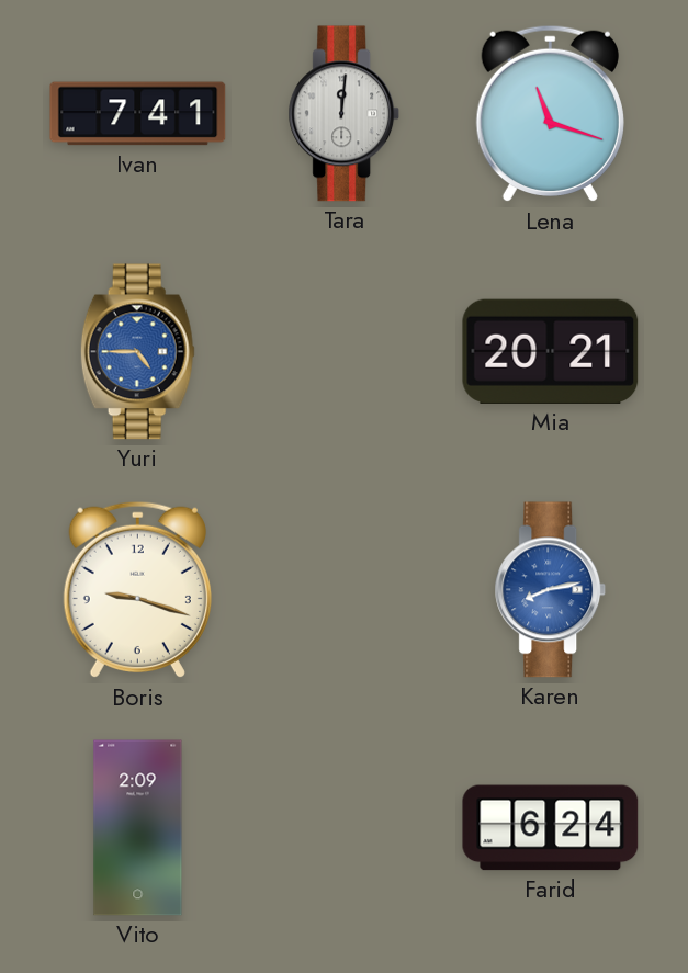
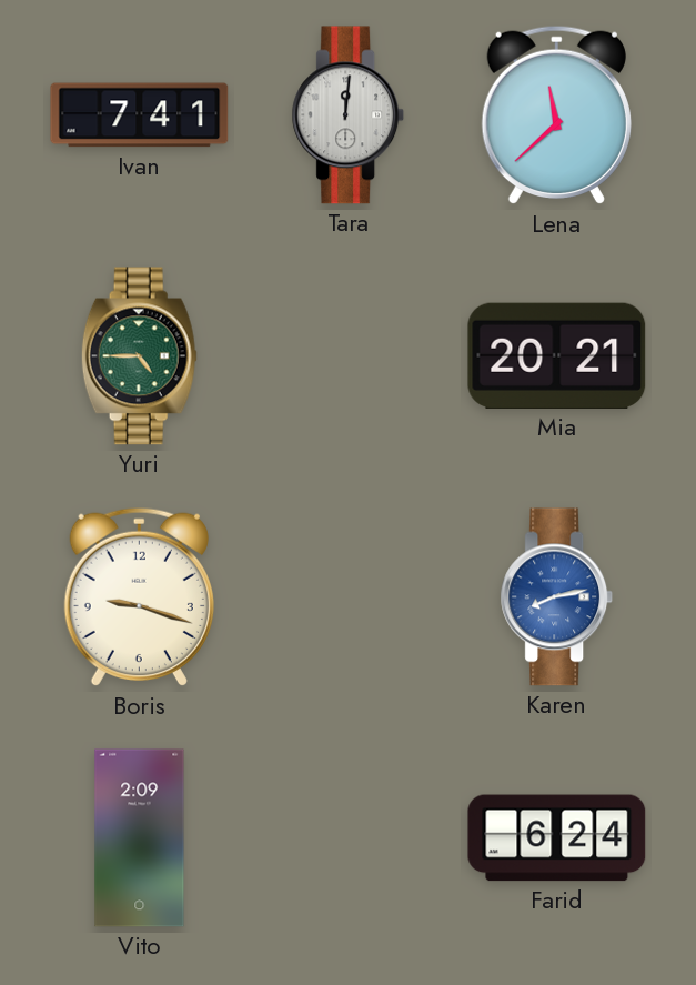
Lena: 11:18 -> 11:38
Yuri dial: blue -> green
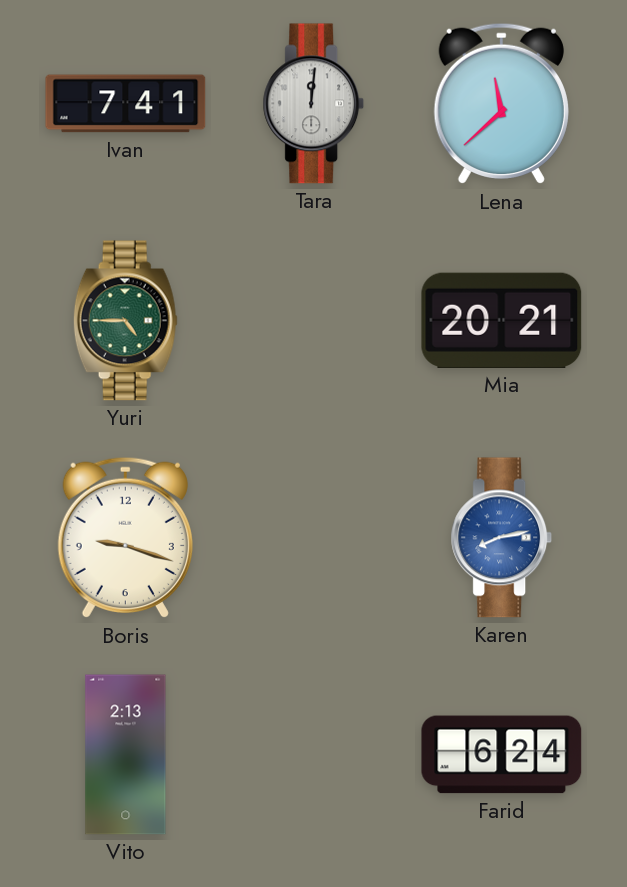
Vito: 2:09 -> 2:13
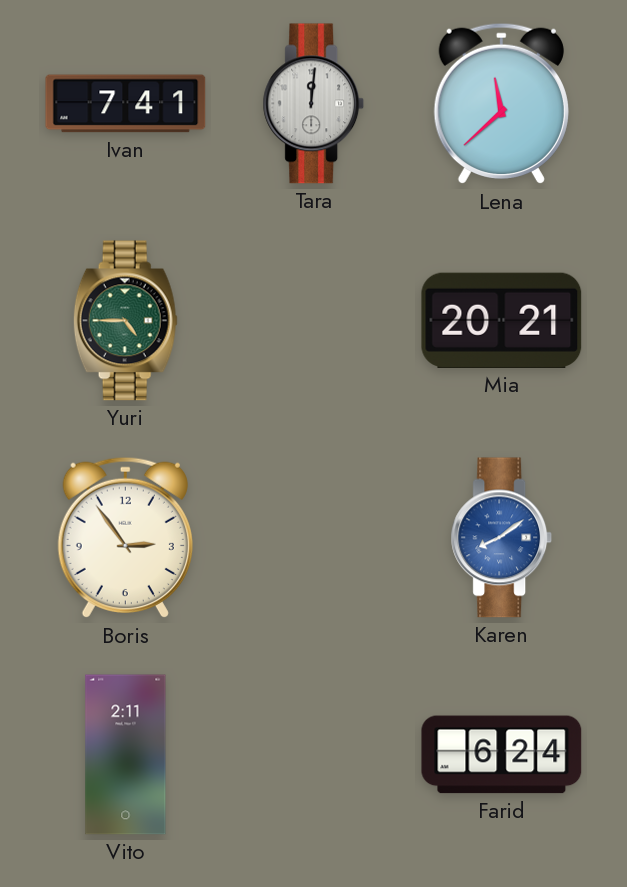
Boris: 9:18 -> 2:54
Karen: 8:13 -> 8:09
Vito: 2:13 -> 2:11
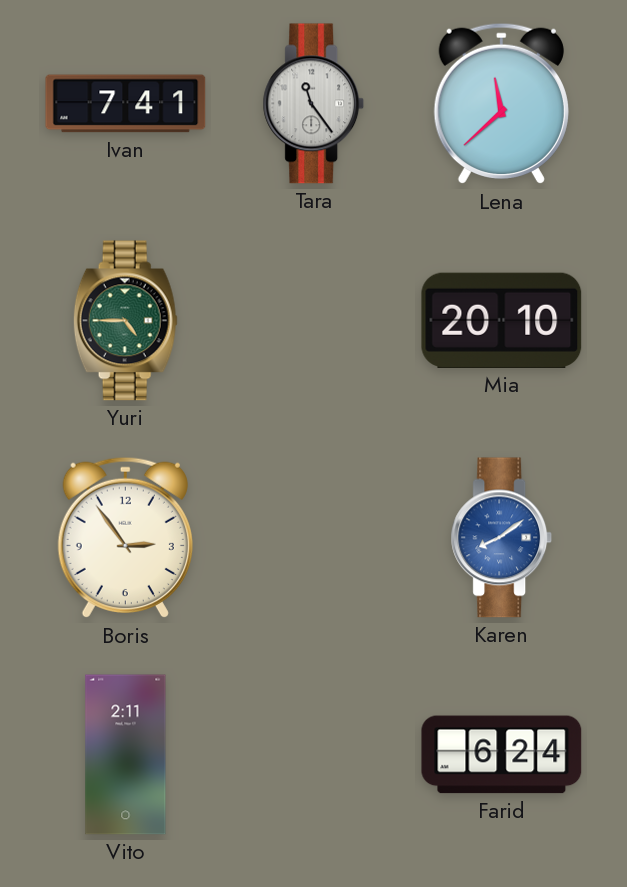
Tara: 12:01 -> 11:24
Mia: 20:21 -> 20:10
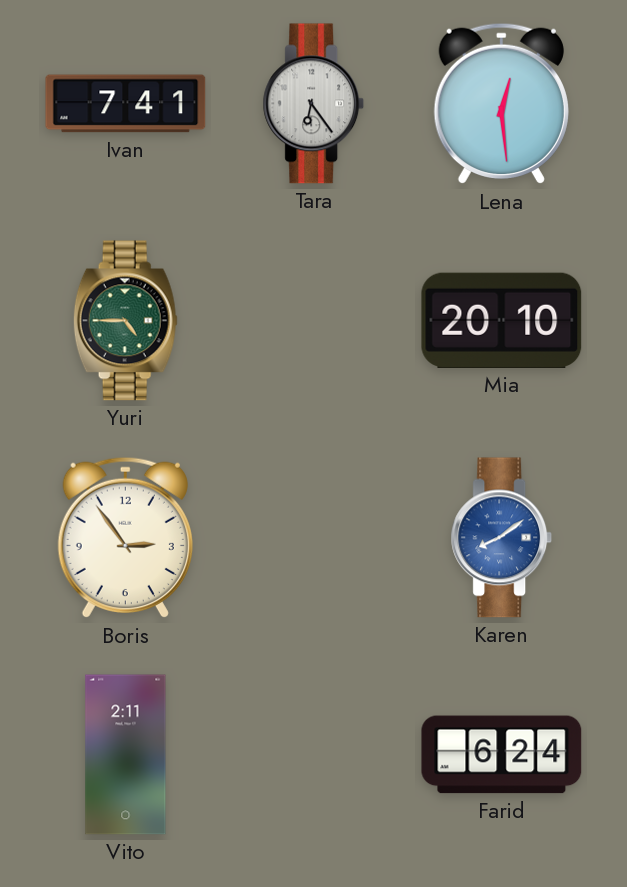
Tara: 11:24 -> 6:24
Lena: 11:38 -> 12:29
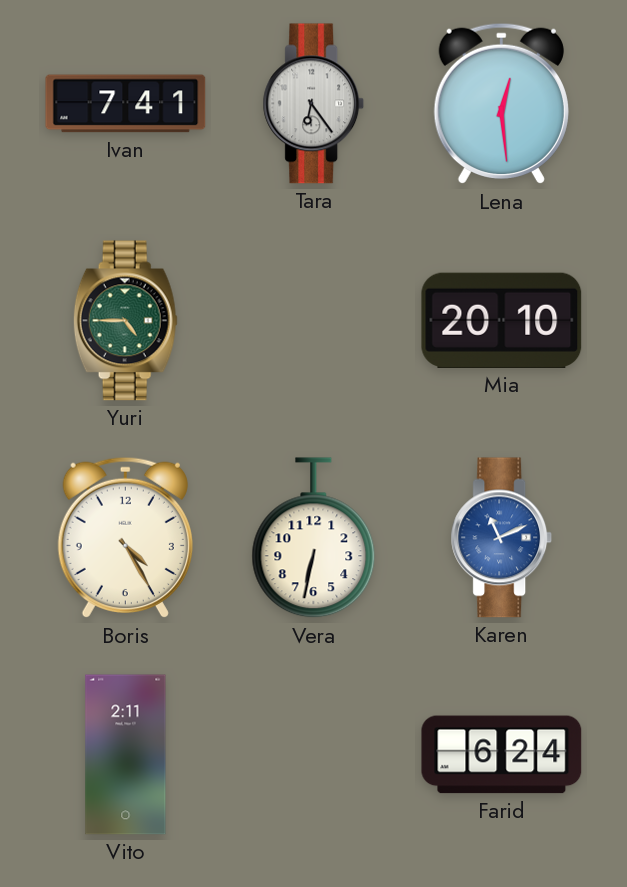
Boris: 2:54 -> 4:25
Vera: none -> 6:32
Karen: 8:09 -> 11:11
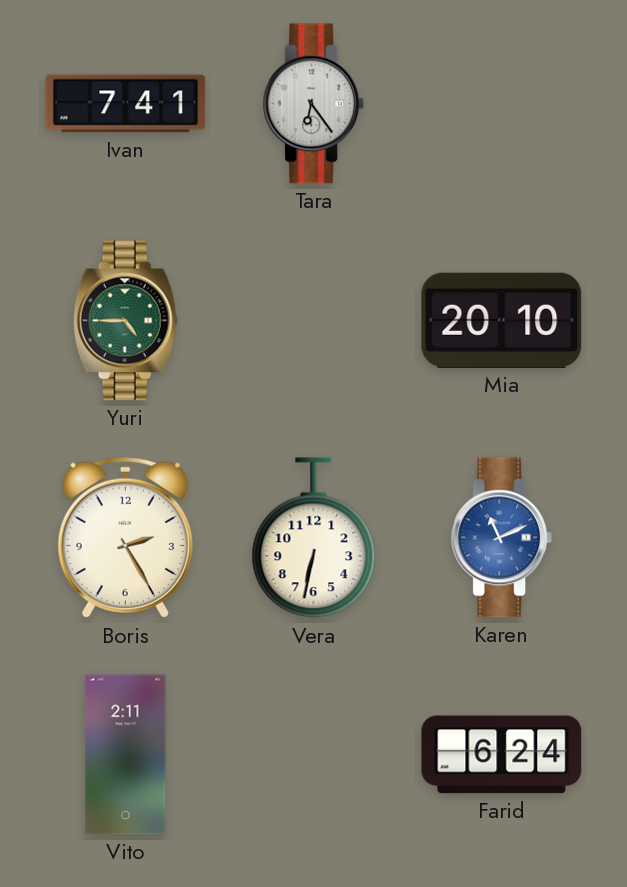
Lena: 12:29 -> none
Boris: 4:25 -> 2:25
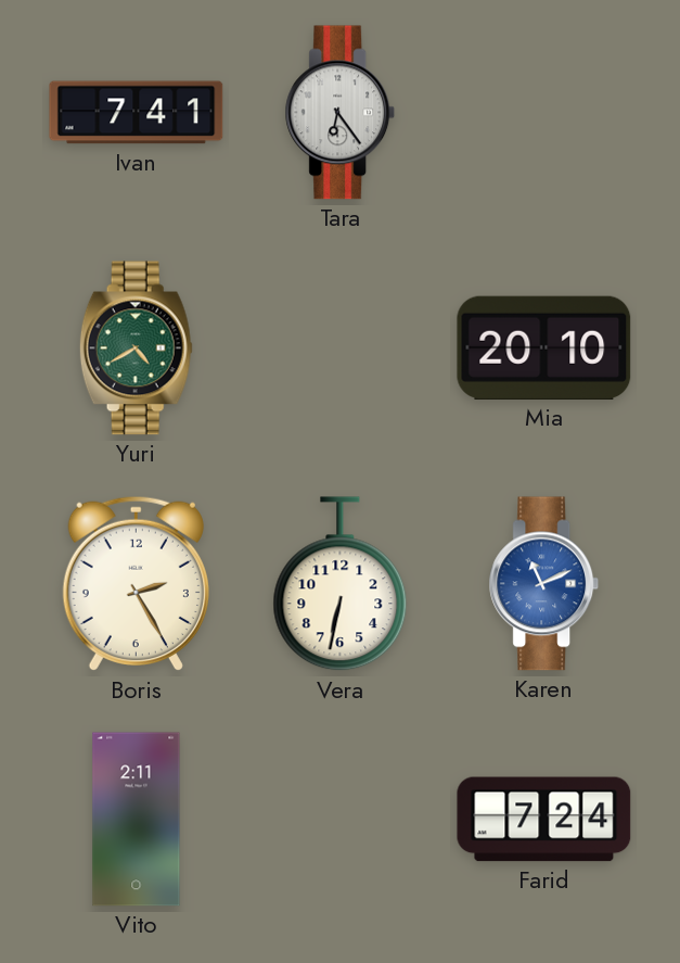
Yuri: 4:45 -> 4:40
Farid: 6:24 -> 7:24
